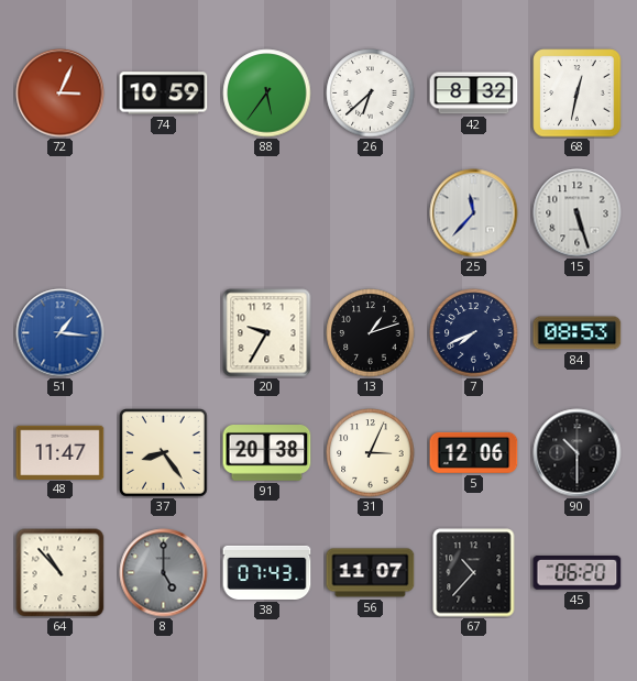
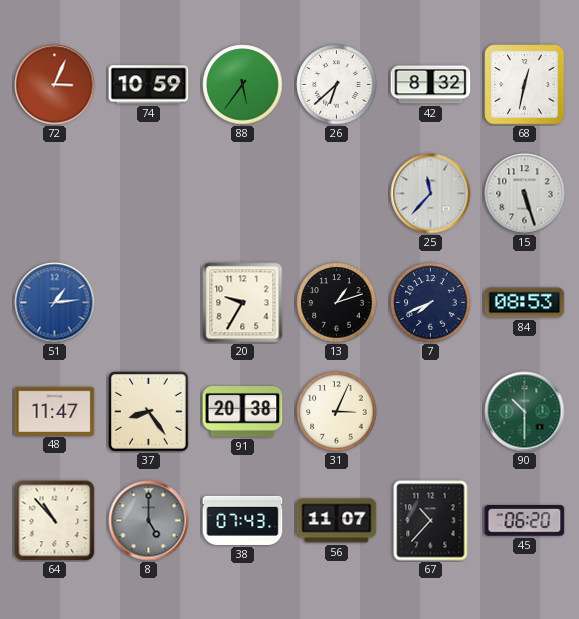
51: 1:16 -> 1:14
5: 12:06 -> none
90 dial: black -> green
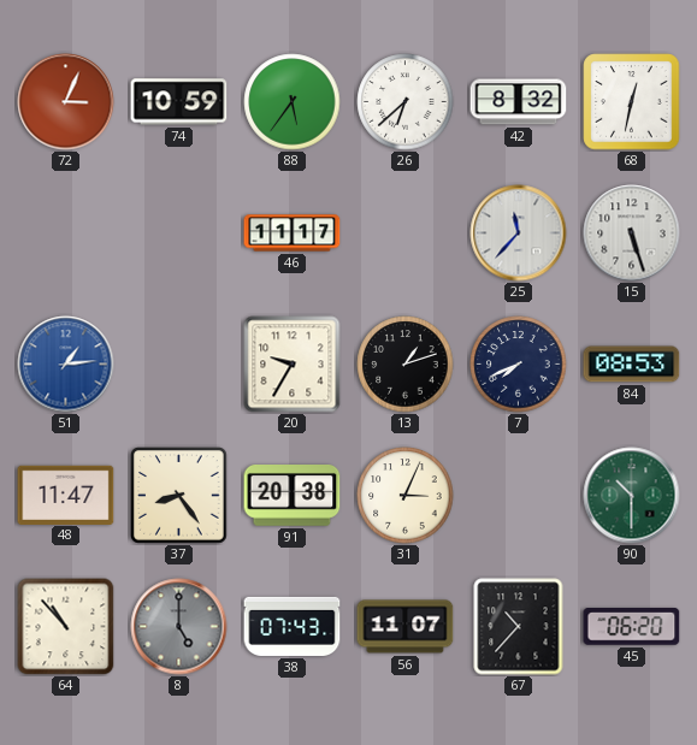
46: none -> 11:17
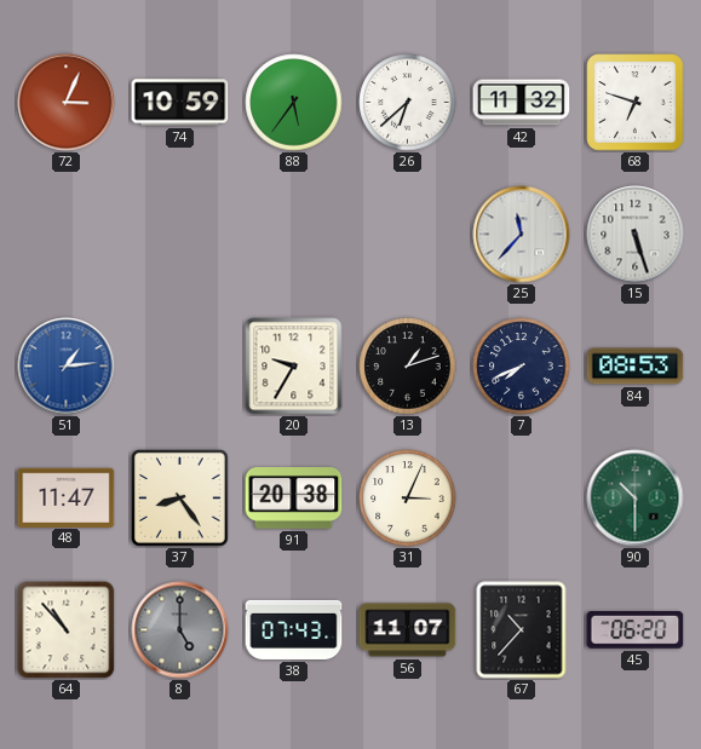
42: 8:32 -> 11:32
68: 12:32 -> 6:48
46: 11:17 -> none
